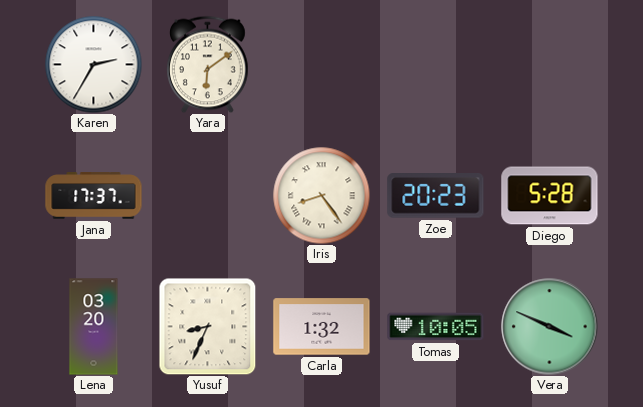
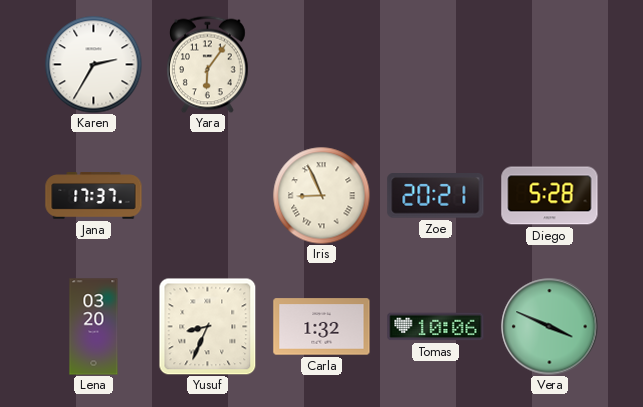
Yara: 6:09 -> 6:06
Iris: 8:24 -> 8:56
Zoe: 20:23 -> 20:21
Tomas: 10:05 -> 10:06
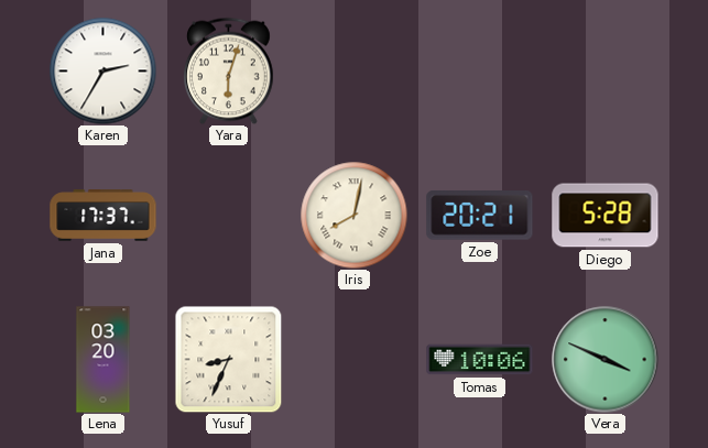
Yara: 6:06 -> 6:03
Iris: 8:56 -> 8:02
Carla: 1:32 -> none
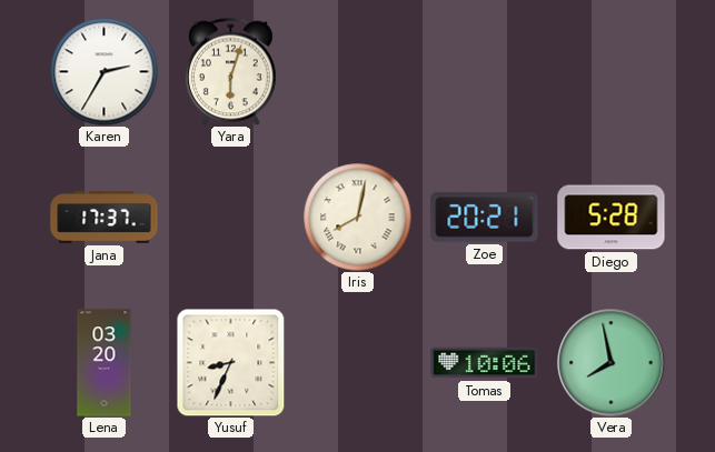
Vera: 3:49 -> 7:58
